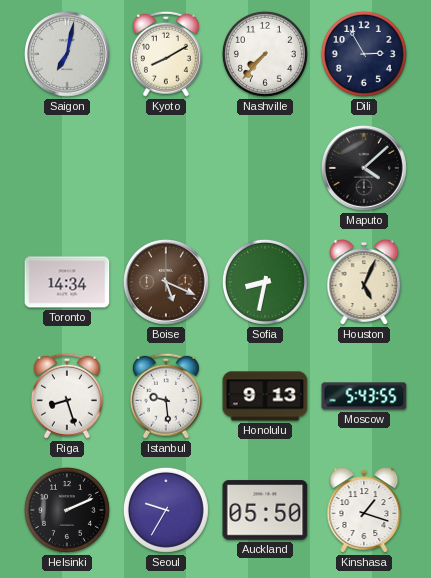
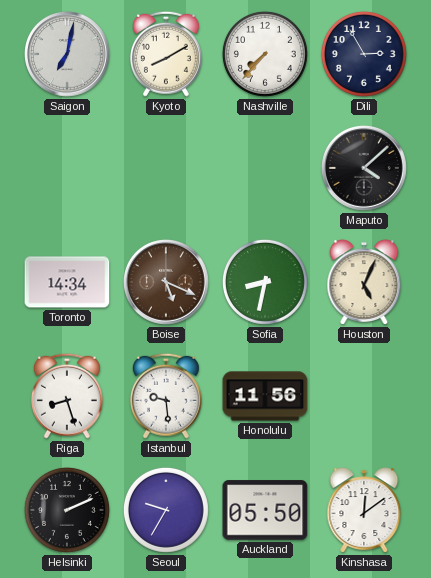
Honolulu: 9:13 -> 11:56
Moscow: 5:43 -> none
Kinshasa: 1:18 -> 12:09
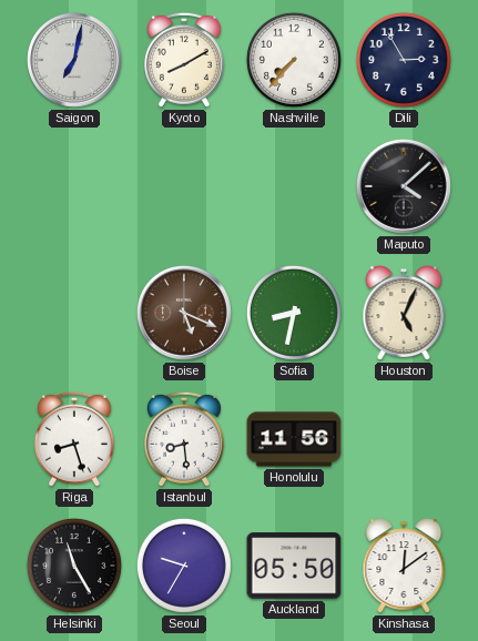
Toronto: 14:34 -> none
Istanbul: 9:29 -> 8:29
Helsinki: 2:11 -> 11:25
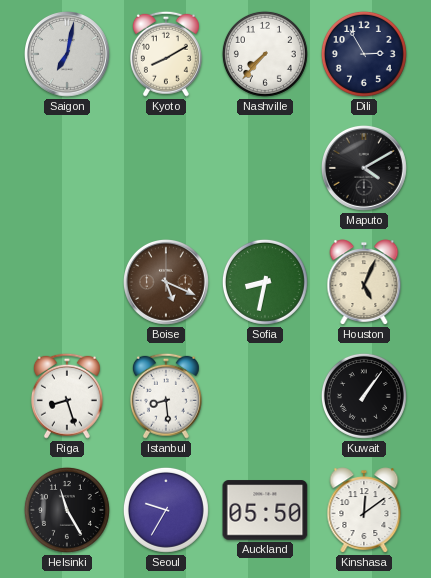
Maputo: 4:08 -> 4:10
Honolulu: 11:56 -> none
Kuwait: none -> 1:06
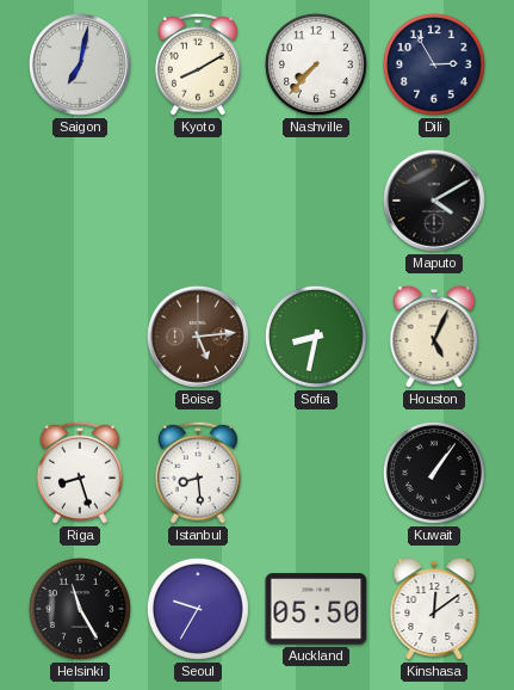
Boise: 5:19 -> 5:14
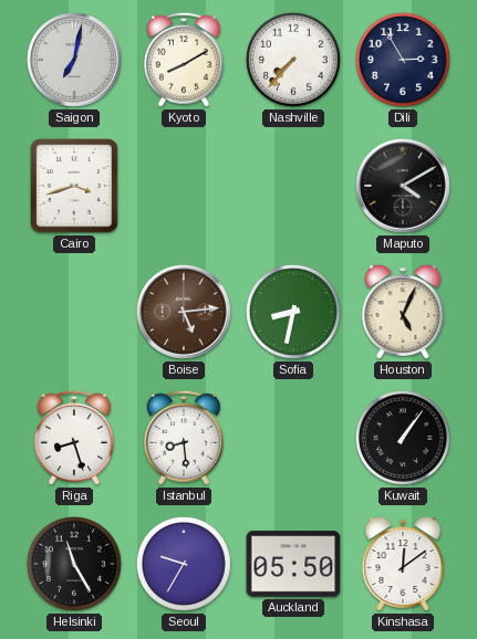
Cairo: none -> 3:42
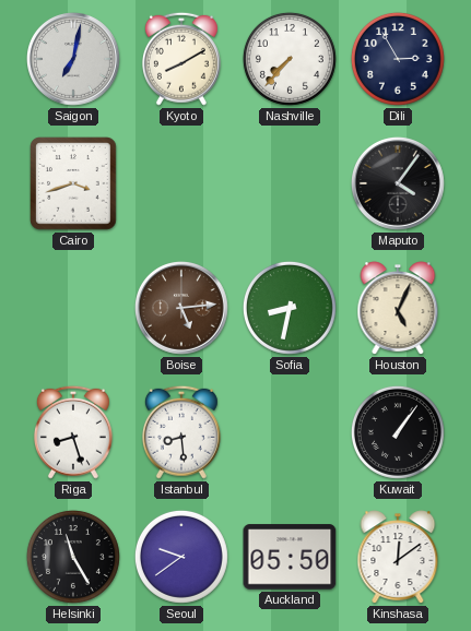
Maputo: 4:10 -> 4:06
Seoul: 9:35 -> 9:39
